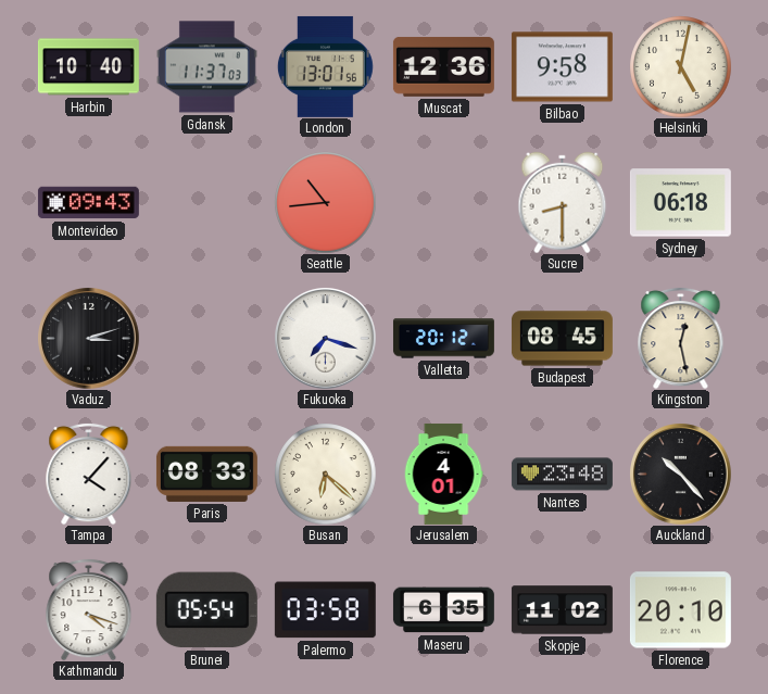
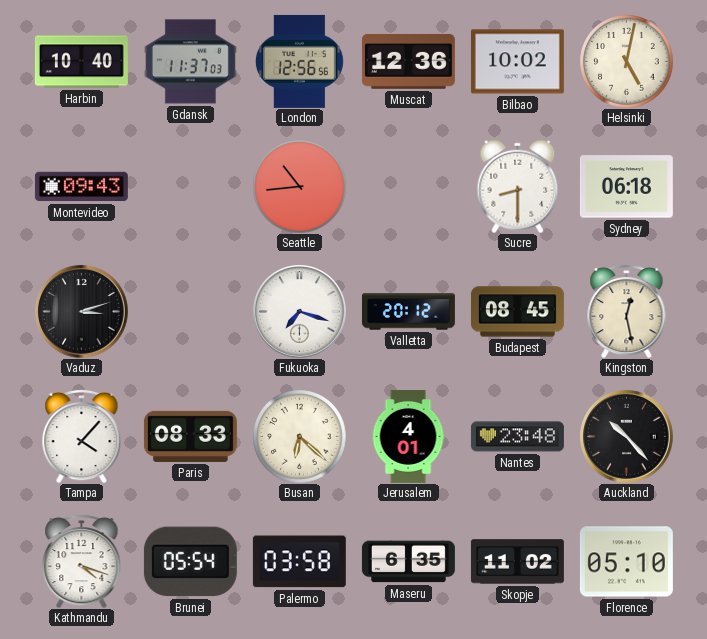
London: 13:01 -> 12:56
Bilbao: 9:58 -> 10:02
Florence: 20:10 -> 05:10
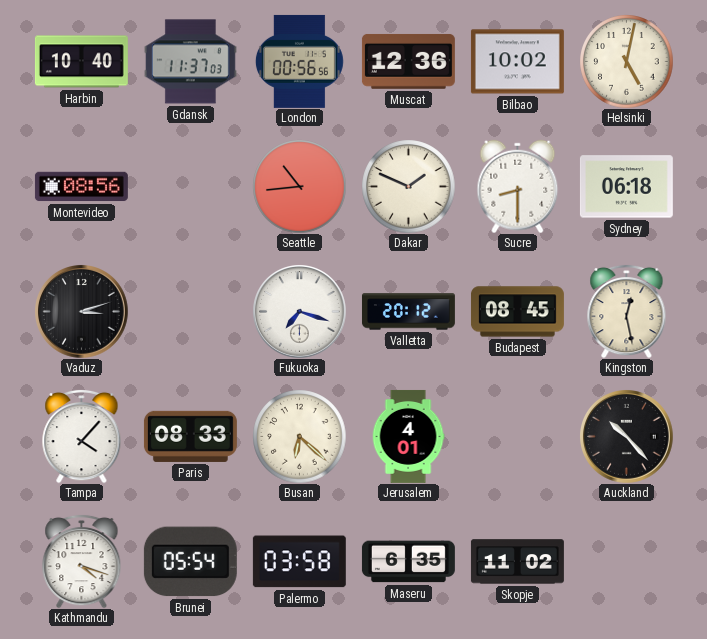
London: 12:56 -> 00:56
Montevideo: 09:43 -> 08:56
Dakar: none -> 1:49
Nantes: 23:48 -> none
Florence: 05:10 -> none
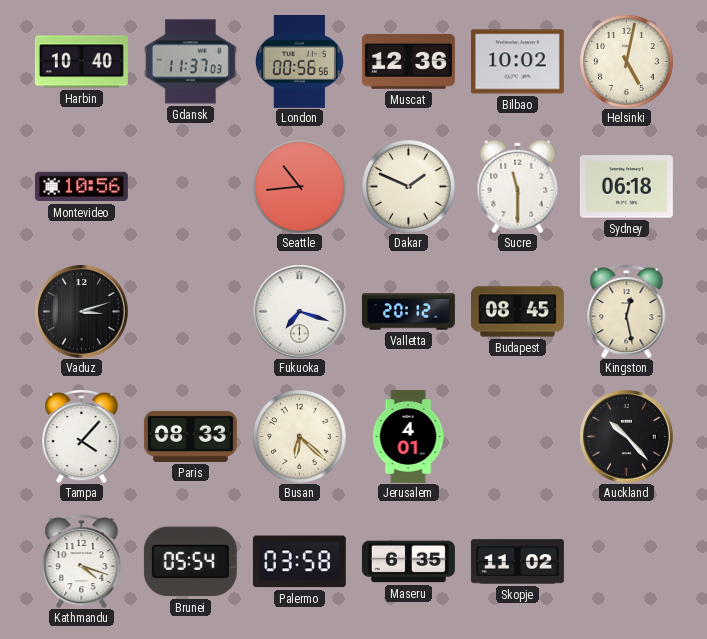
Montevideo: 08:56 -> 10:56
Sucre: 8:30 -> 11:30
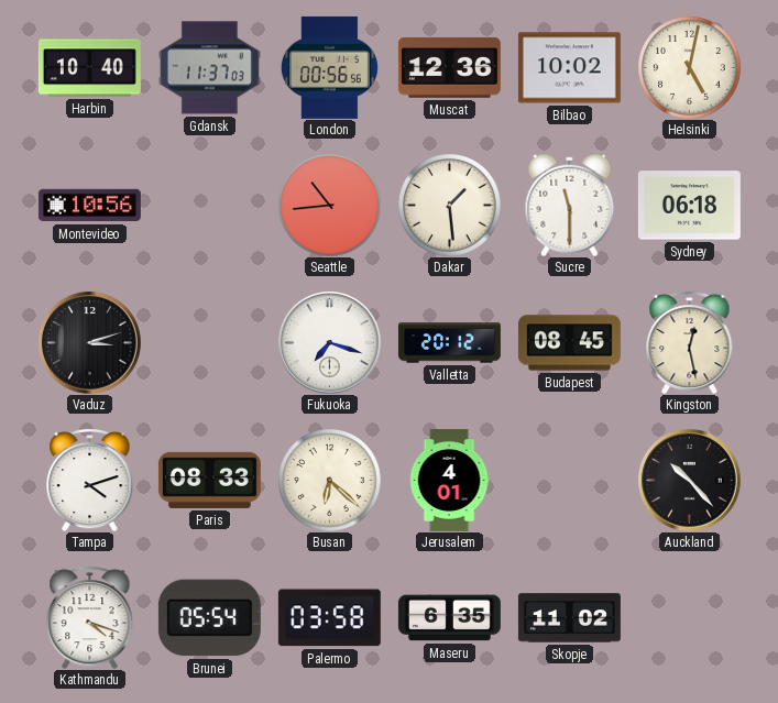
Dakar: 1:49 -> 1:29
Tampa: 4:07 -> 4:12
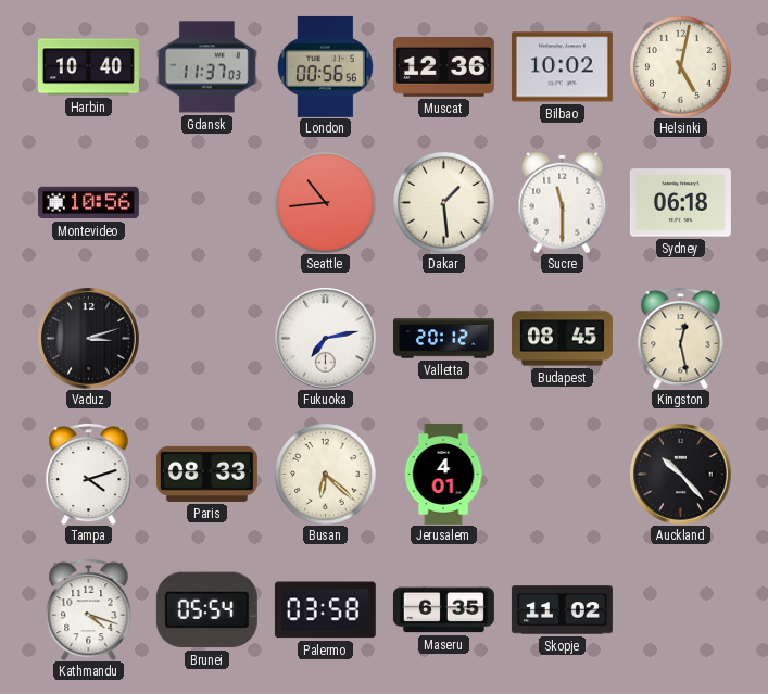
Fukuoka: 7:18 -> 7:13
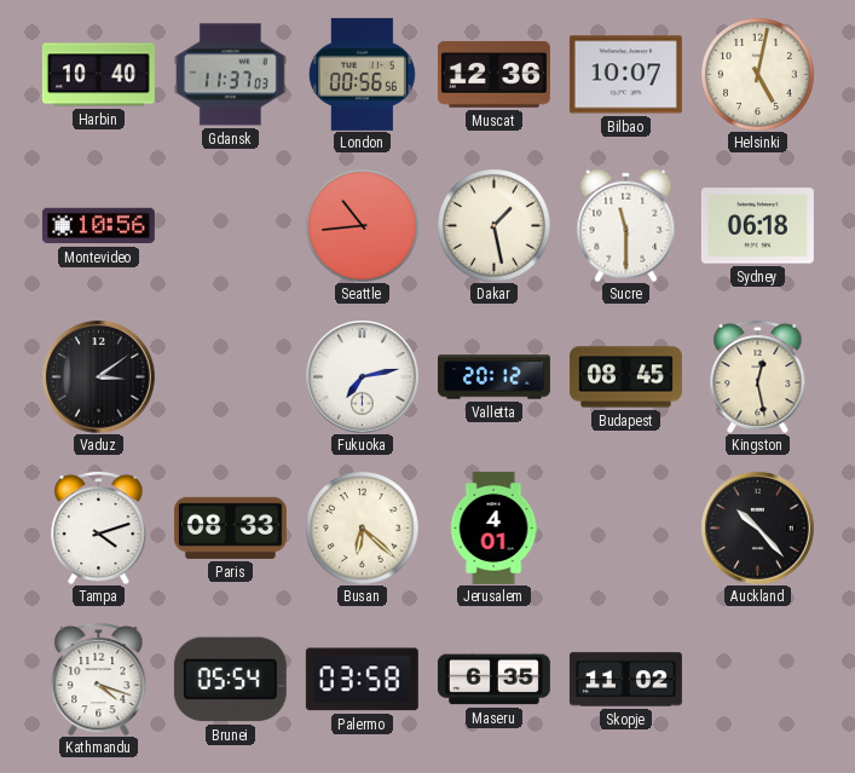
Bilbao: 10:02 -> 10:07
Dakar: 1:29 -> 1:28
Vaduz: 3:12 -> 3:09
